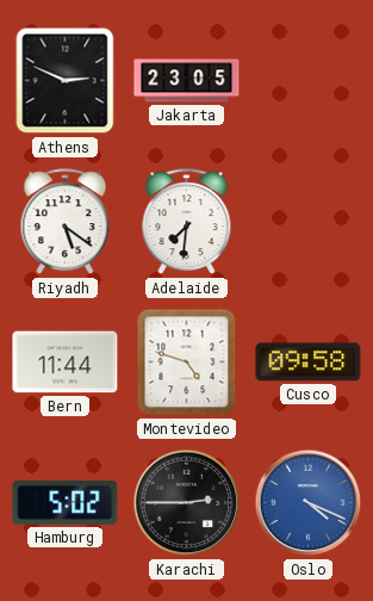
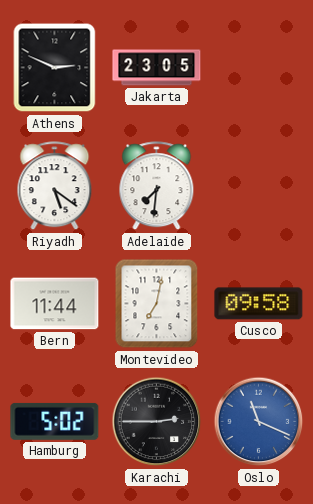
Montevideo: 4:48 -> 7:02
Oslo: 4:19 -> 11:19
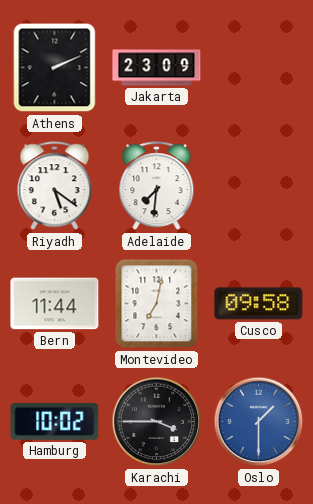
Athens: 2:49 -> 2:11
Jakarta: 23:05 -> 23:09
Hamburg: 5:02 -> 10:02
Karachi: 2:45 -> 3:45
Oslo: 11:19 -> 1:30
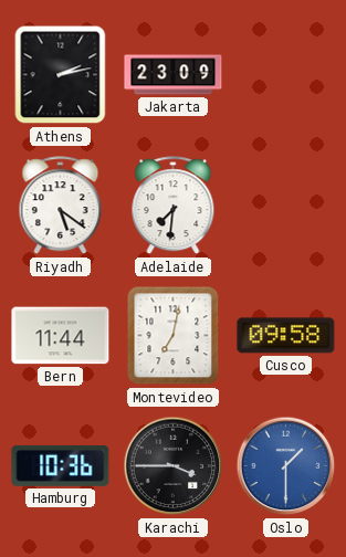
Athens: 2:11 -> 2:13
Hamburg: 10:02 -> 10:36
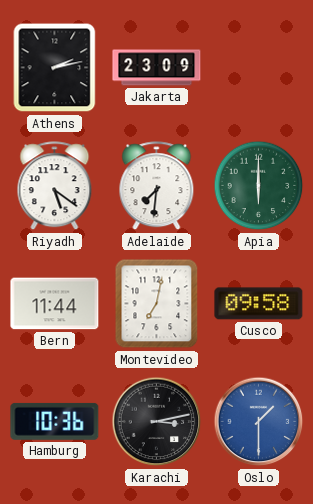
Apia: none -> 6:00
Karachi: 3:45 -> 3:13
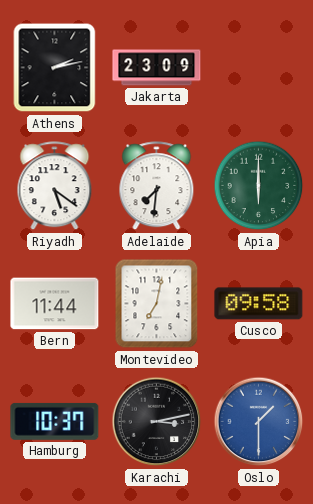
Hamburg: 10:36 -> 10:37
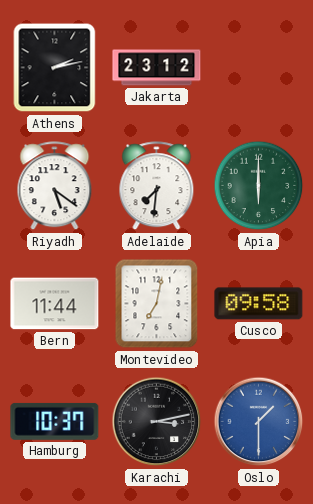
Jakarta: 23:09 -> 23:12
